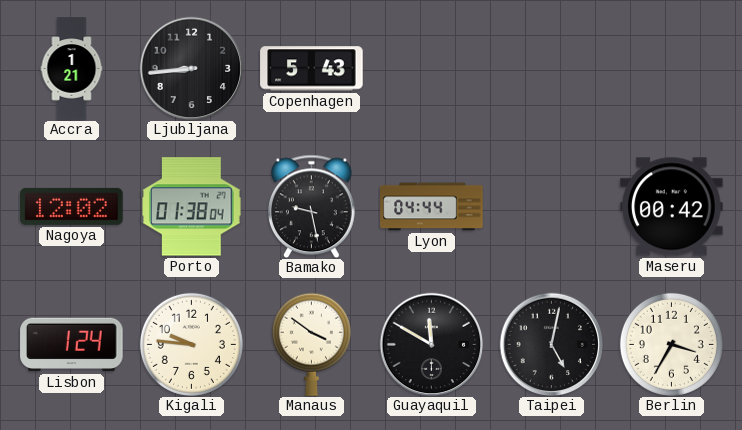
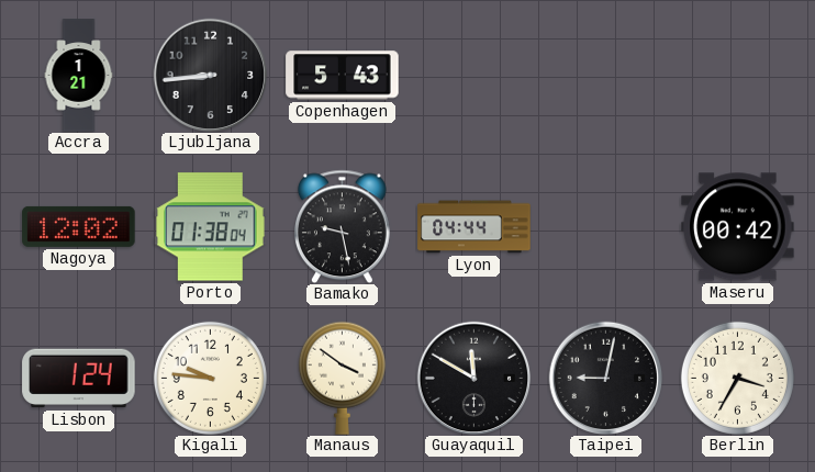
Taipei: 5:02 -> 9:02
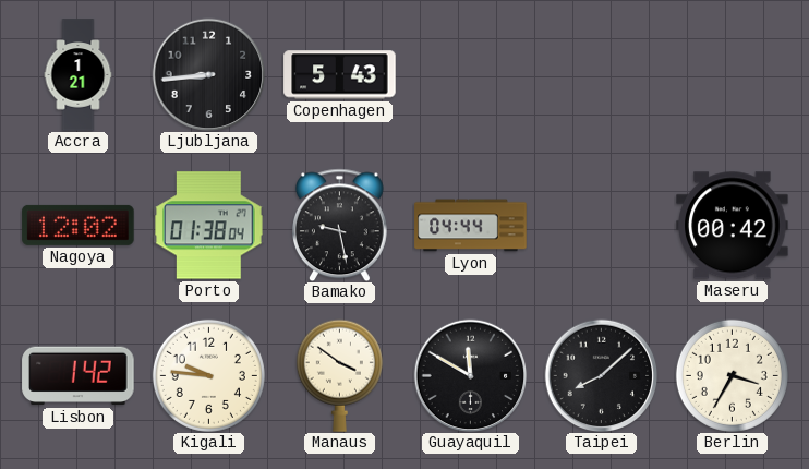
Lisbon: 1:24 -> 1:42
Taipei: 9:02 -> 8:08
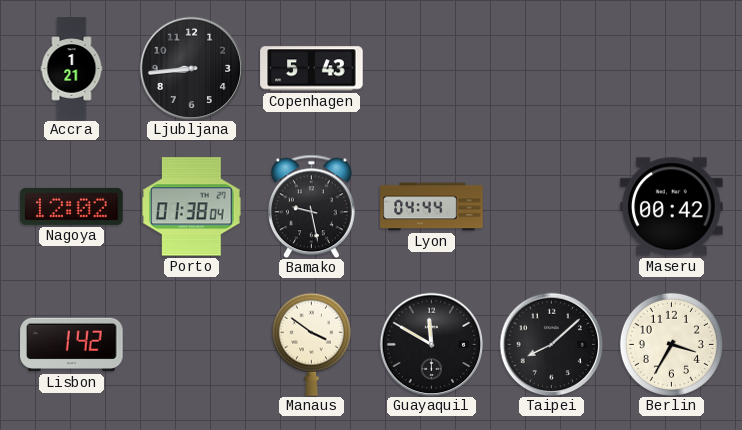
Kigali: 9:46 -> none
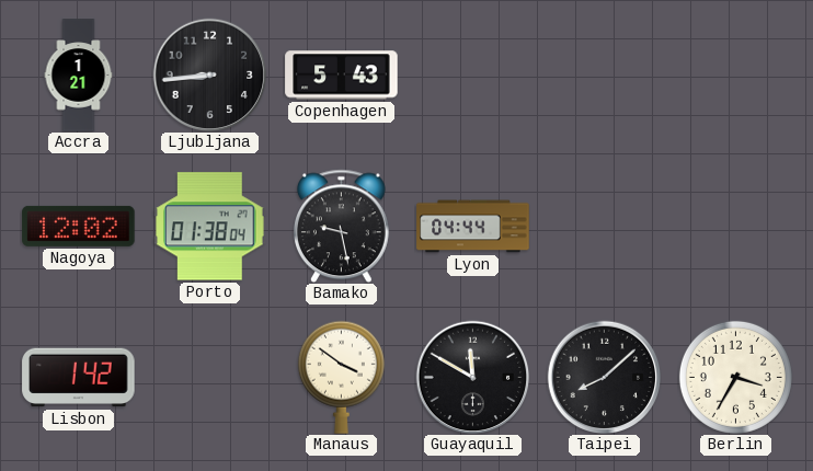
Maseru: 00:42 -> none
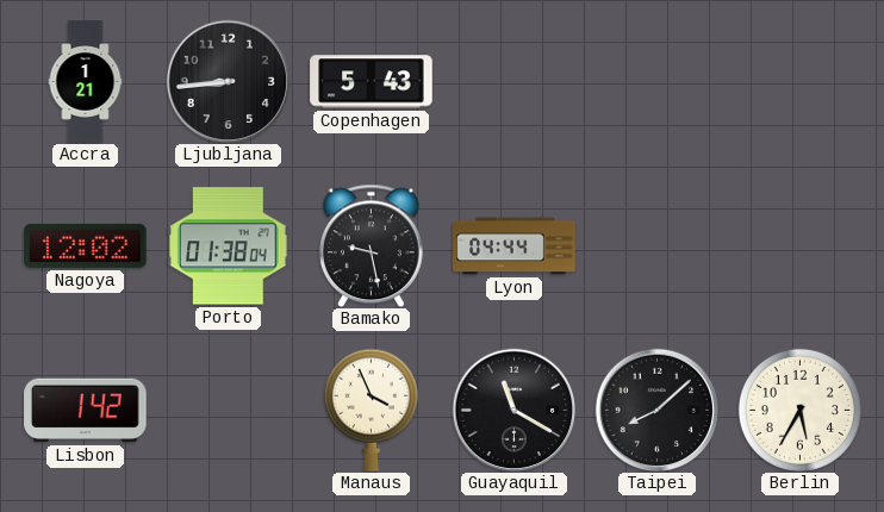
Manaus: 3:51 -> 3:56
Guayaquil: 11:50 -> 11:20
Berlin: 3:35 -> 5:35
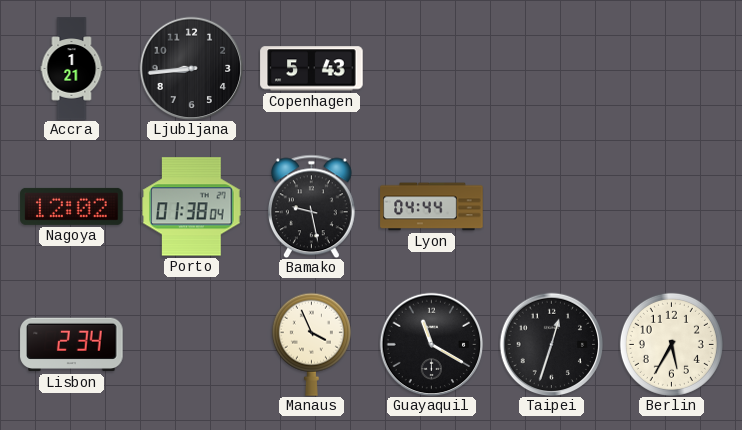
Lisbon: 1:42 -> 2:34
Taipei: 8:08 -> 12:33
